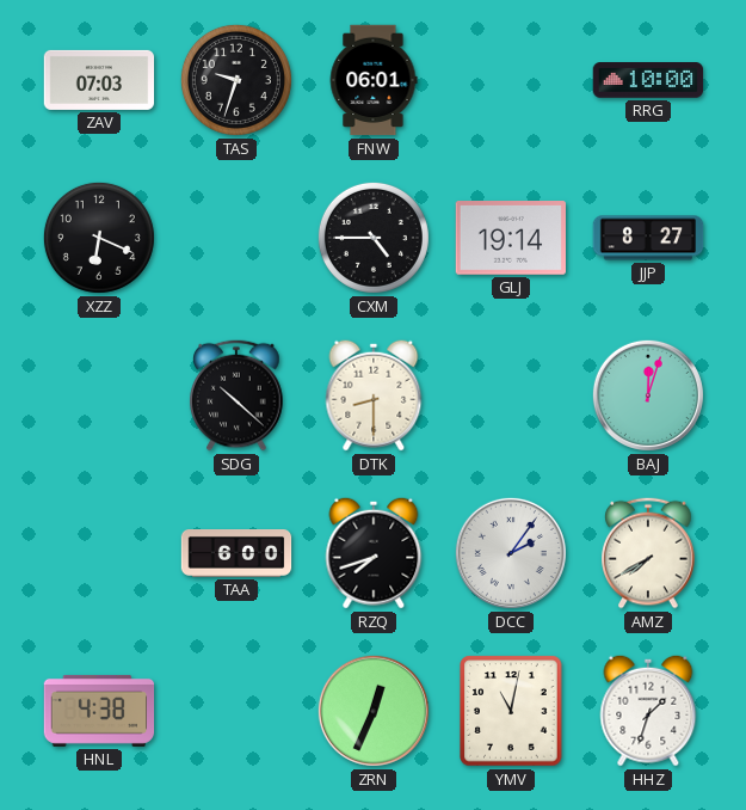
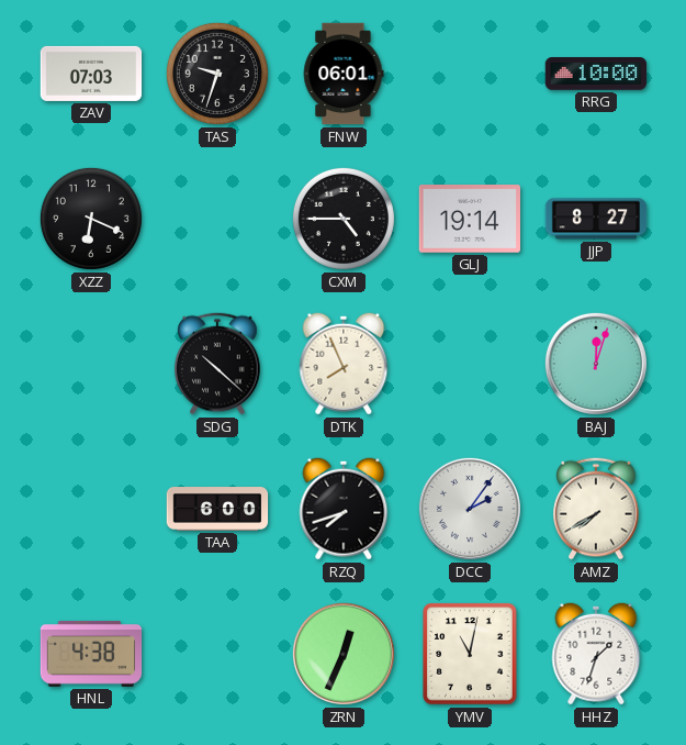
DTK: 8:30 -> 7:56
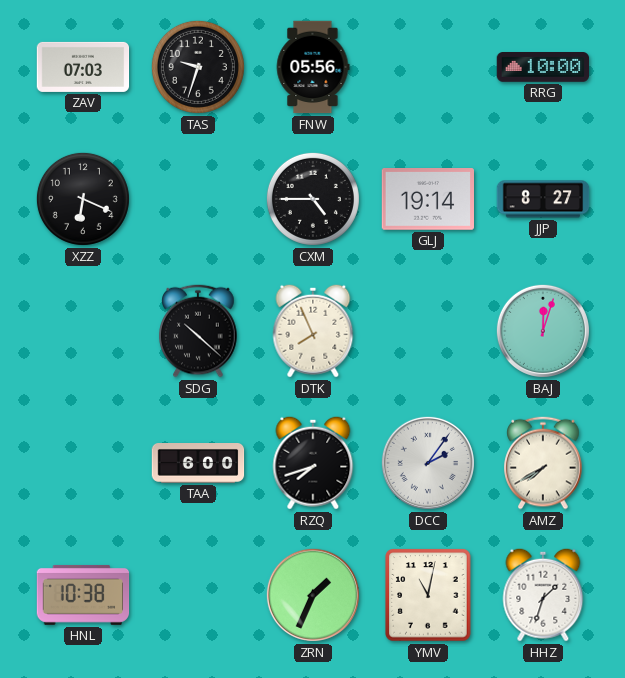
FNW: 06:01 -> 05:56
HNL: 4:38 -> 10:38
ZRN: 12:34 -> 1:34
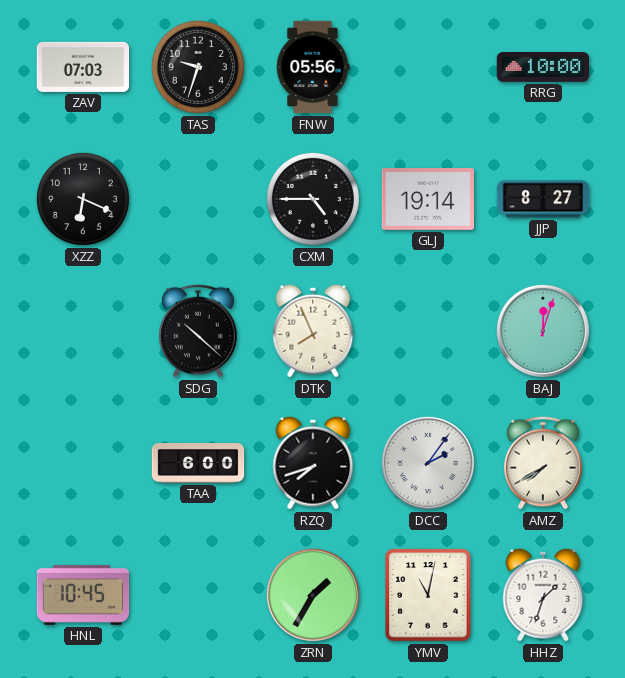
HNL: 10:38 -> 10:45
ZRN: 1:34 -> 1:35
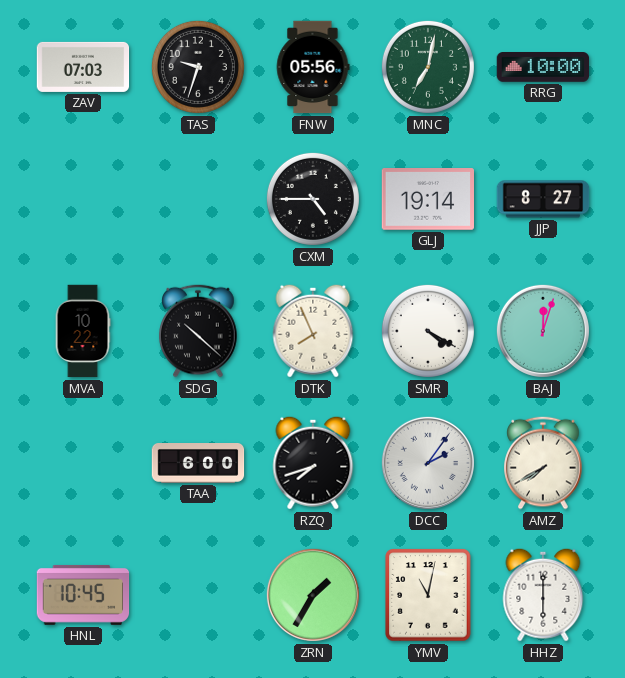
MNC: none -> 7:02
XZZ: 6:19 -> none
MVA: none -> 10:22
SMR: none -> 4:20
HHZ: 1:33 -> 6:00
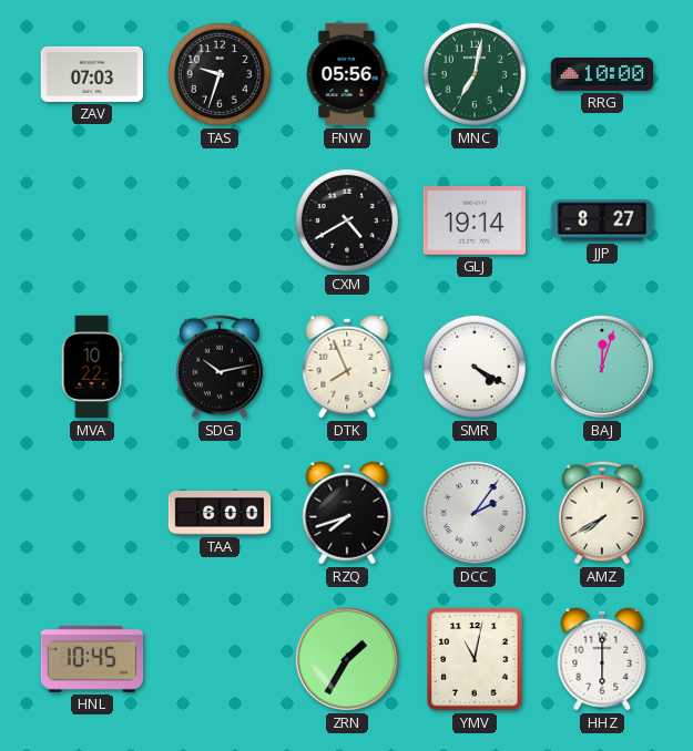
CXM: 4:45 -> 4:40
SDG: 10:22 -> 10:13
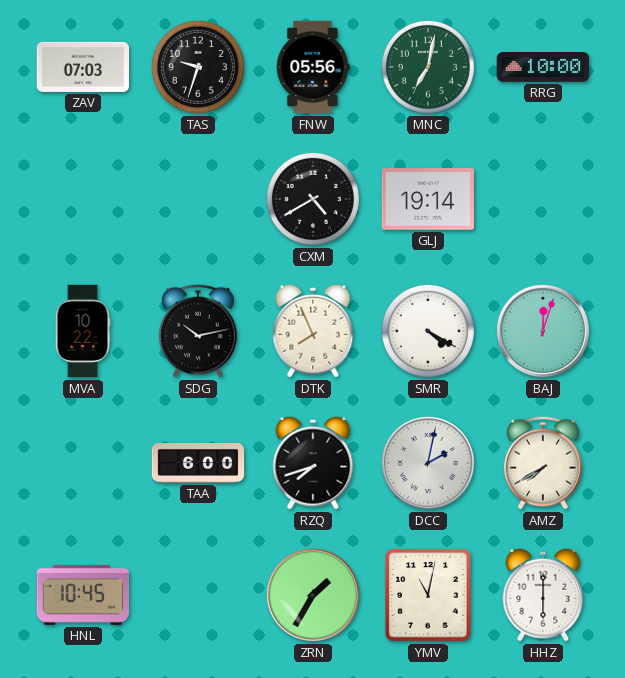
JJP: 8:27 -> none
DCC: 2:06 -> 2:02
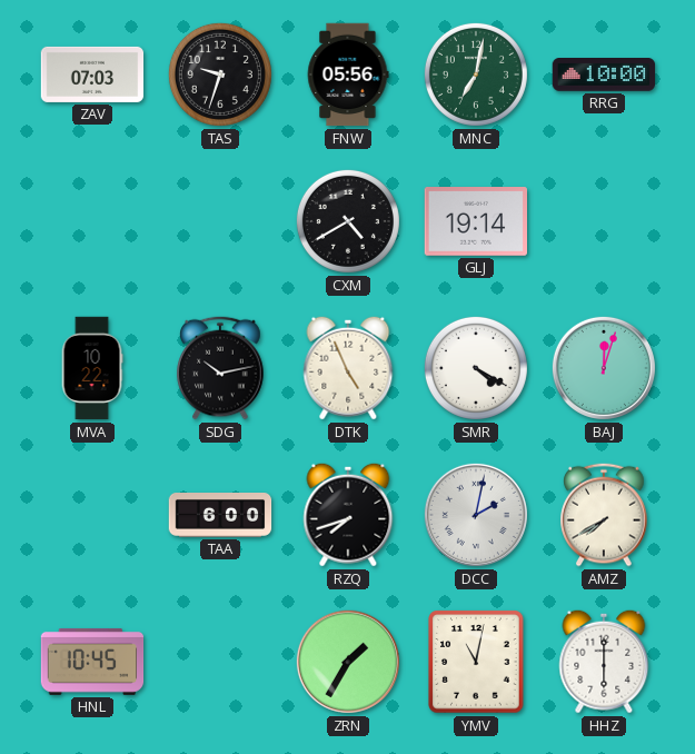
DTK: 7:56 -> 4:56
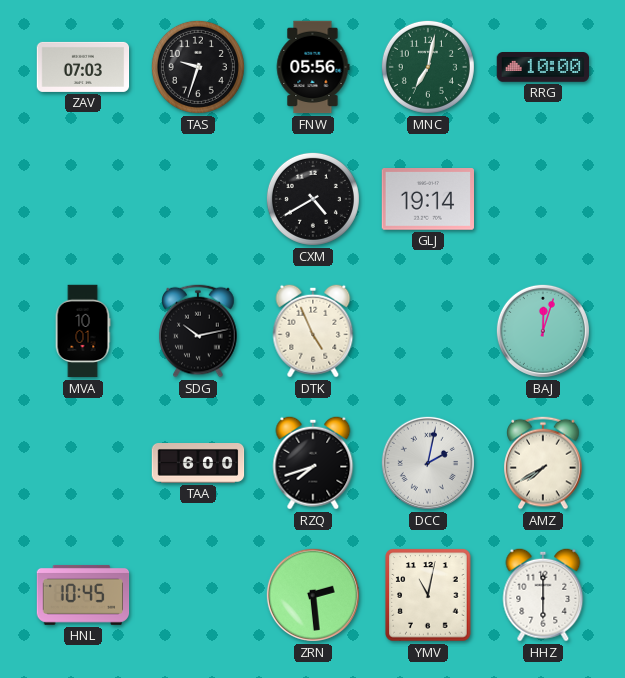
MVA: 10:22 -> 10:01
SMR: 4:20 -> none
ZRN: 1:35 -> 2:29
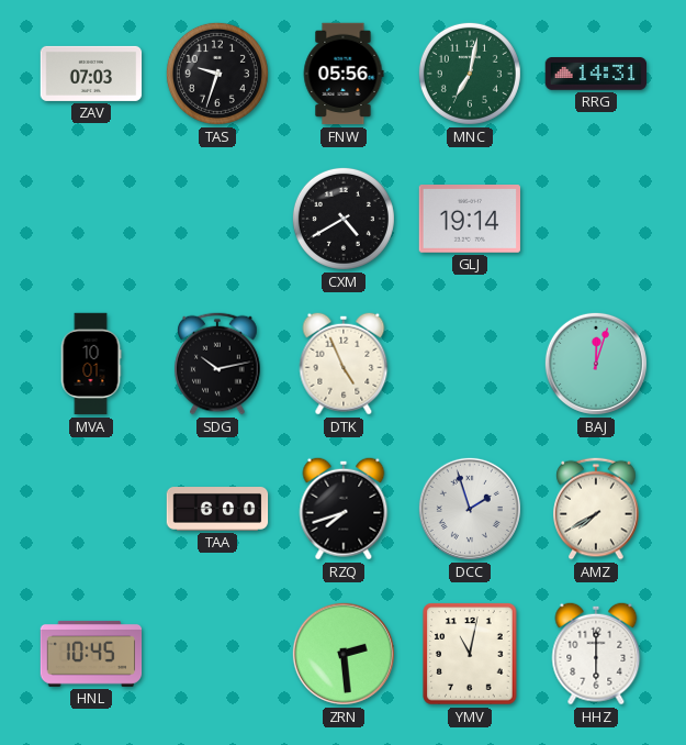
RRG: 10:00 -> 14:31
DCC: 2:02 -> 1:57
